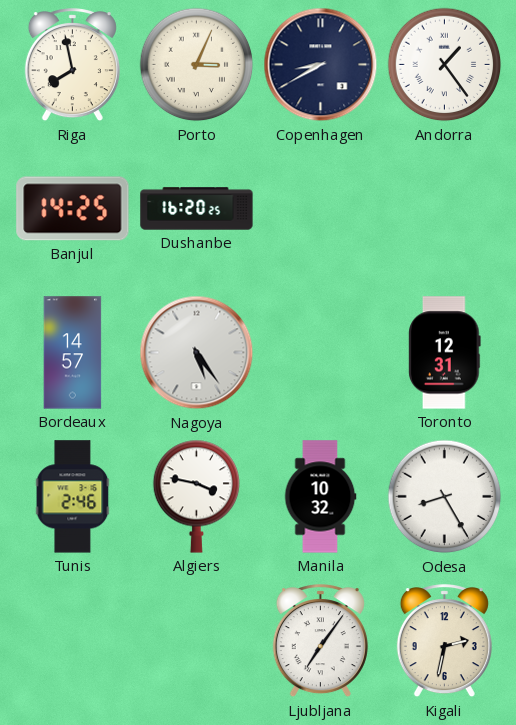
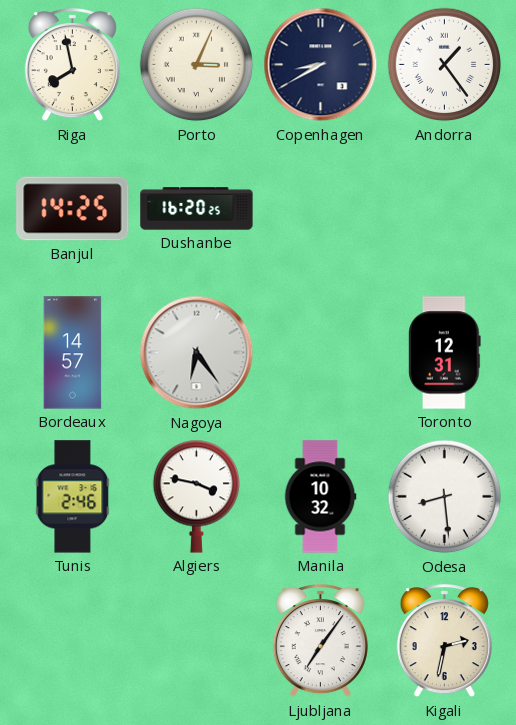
Nagoya: 5:24 -> 6:24
Odesa: 8:25 -> 8:29
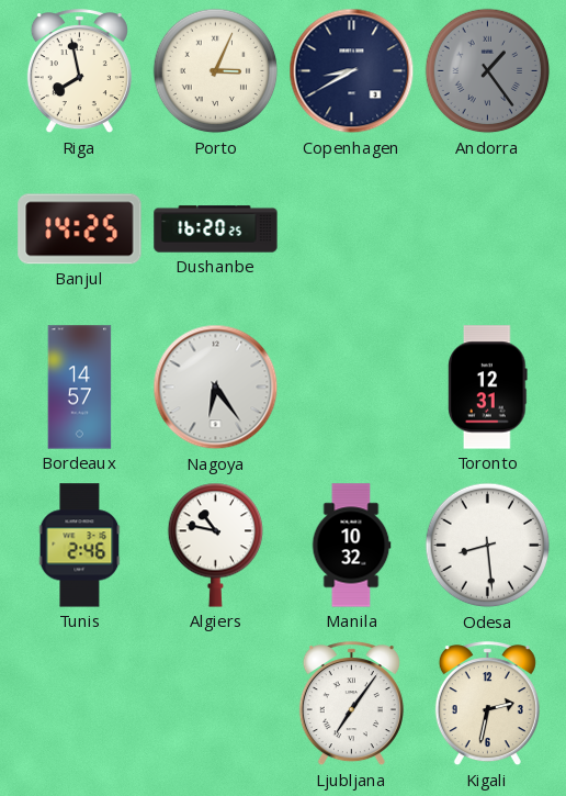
Andorra dial: white -> grey
Algiers: 3:47 -> 10:47
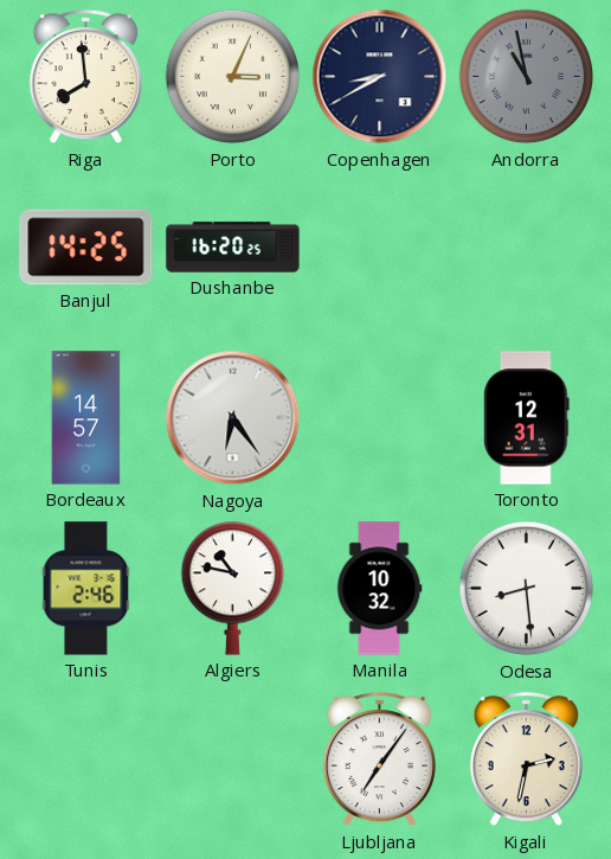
Riga: 7:58 -> 7:59
Andorra: 1:24 -> 10:58
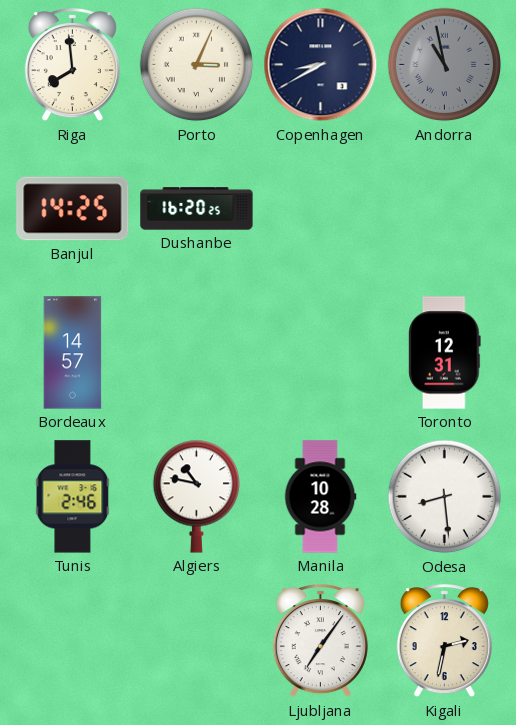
Nagoya: 6:24 -> none
Manila: 10:32 -> 10:28
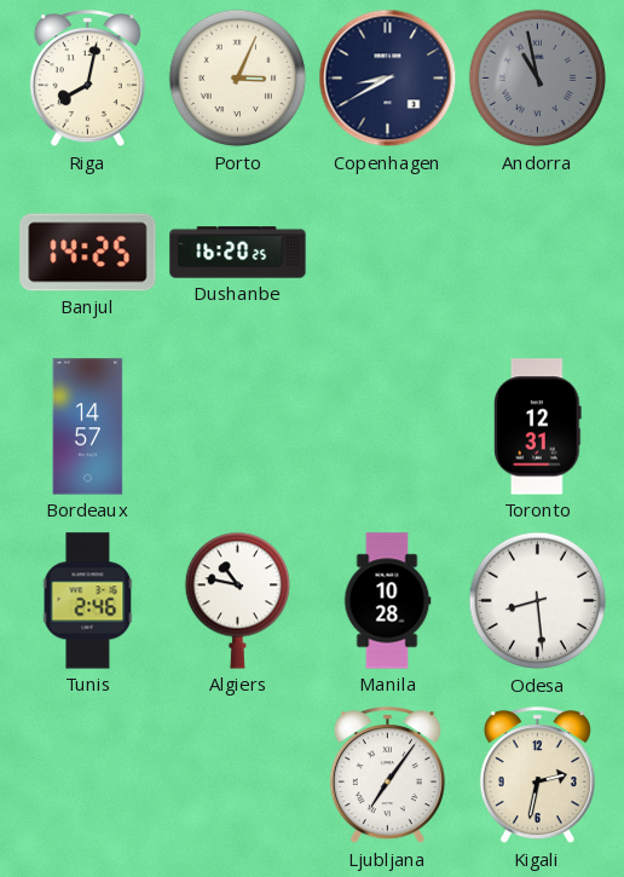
Riga: 7:59 -> 8:02
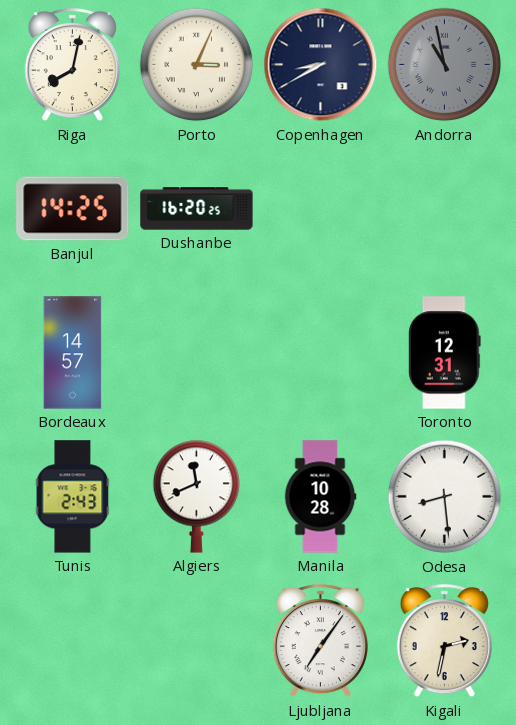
Tunis: 2:46 -> 2:43
Algiers: 10:47 -> 11:41
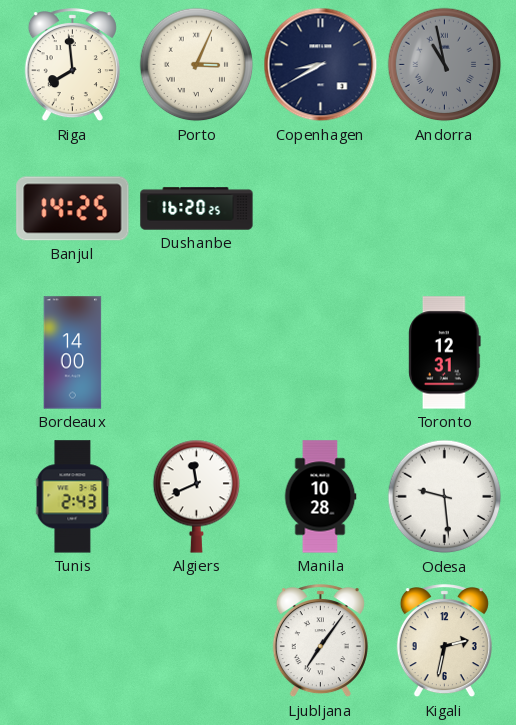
Riga: 8:02 -> 7:59
Bordeaux: 14:57 -> 14:00
Odesa: 8:29 -> 9:29
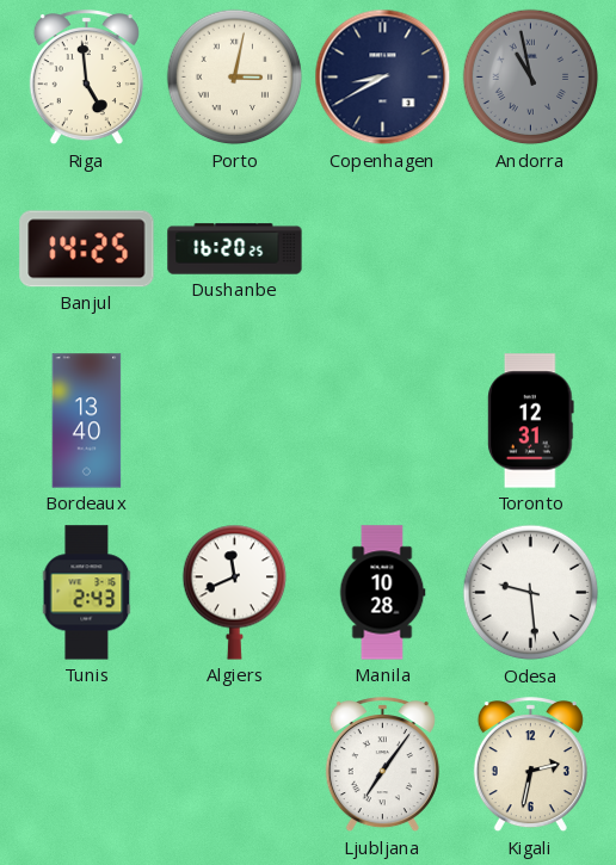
Riga: 7:59 -> 4:59
Porto: 3:04 -> 3:02
Bordeaux: 14:00 -> 13:40
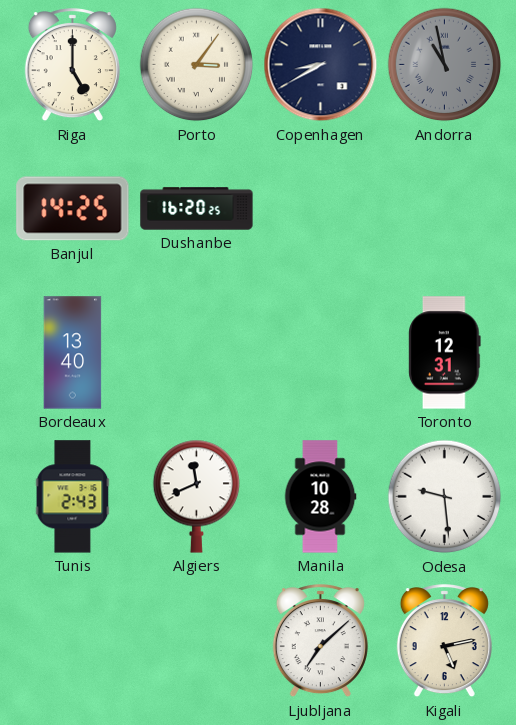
Riga: 4:59 -> 5:00
Porto: 3:02 -> 3:06
Ljubljana: 7:06 -> 7:08
Kigali: 2:32 -> 5:13
